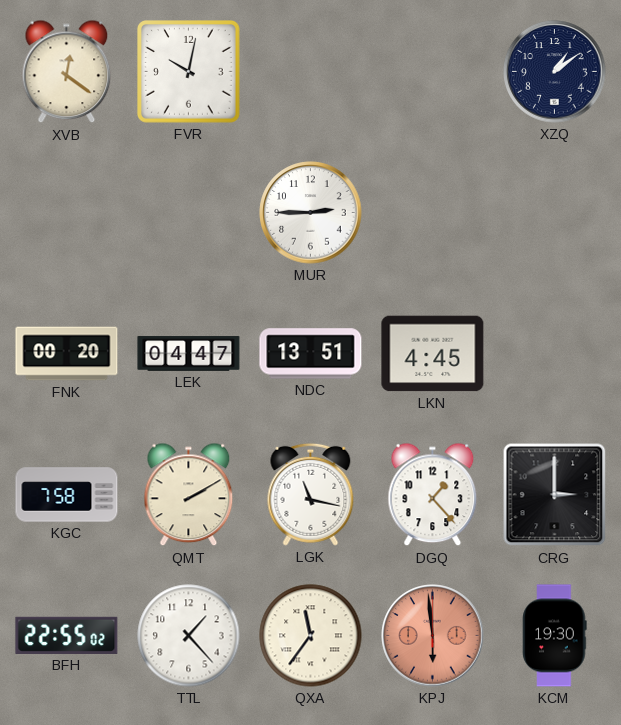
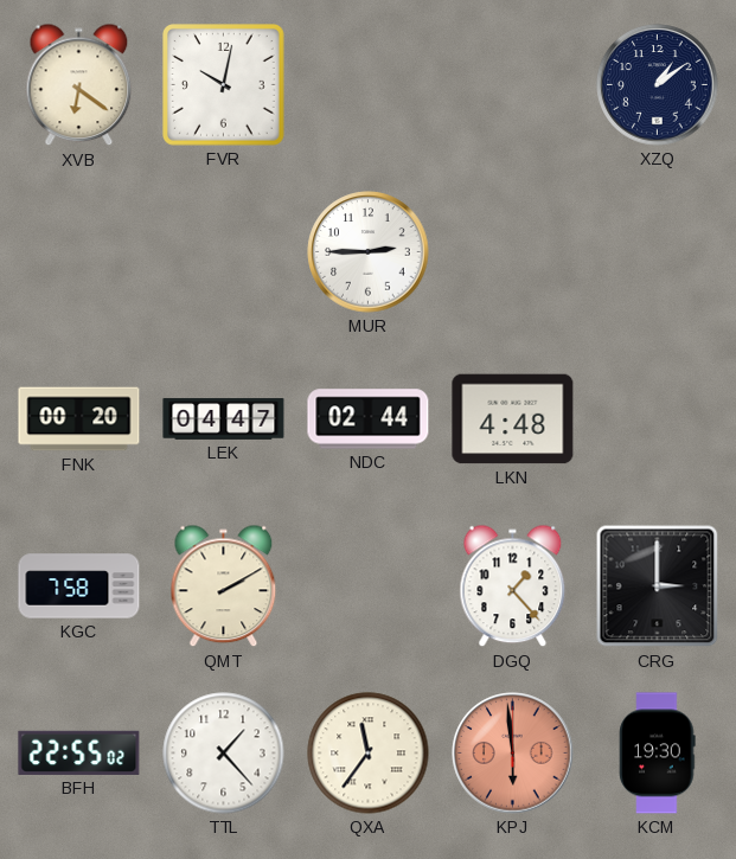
XVB: 12:21 -> 6:21
NDC: 13:51 -> 02:44
LKN: 4:45 -> 4:48
LGK: 11:17 -> none
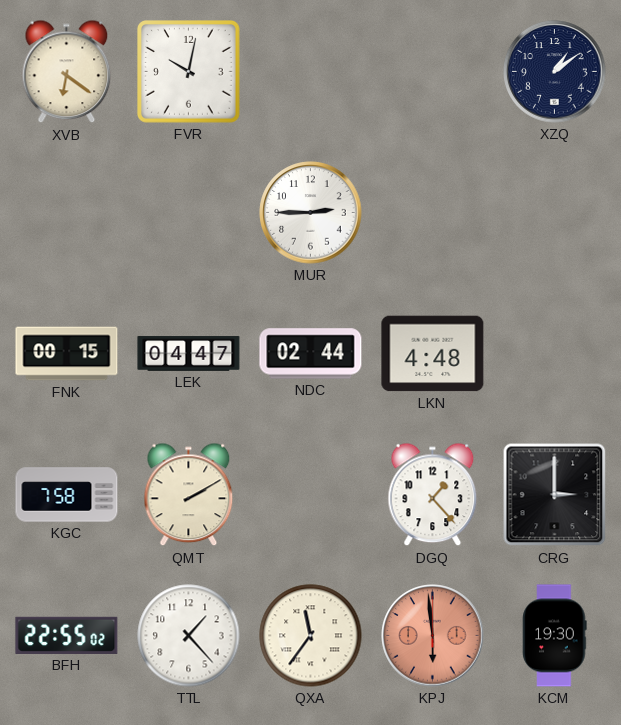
FNK: 00:20 -> 00:15
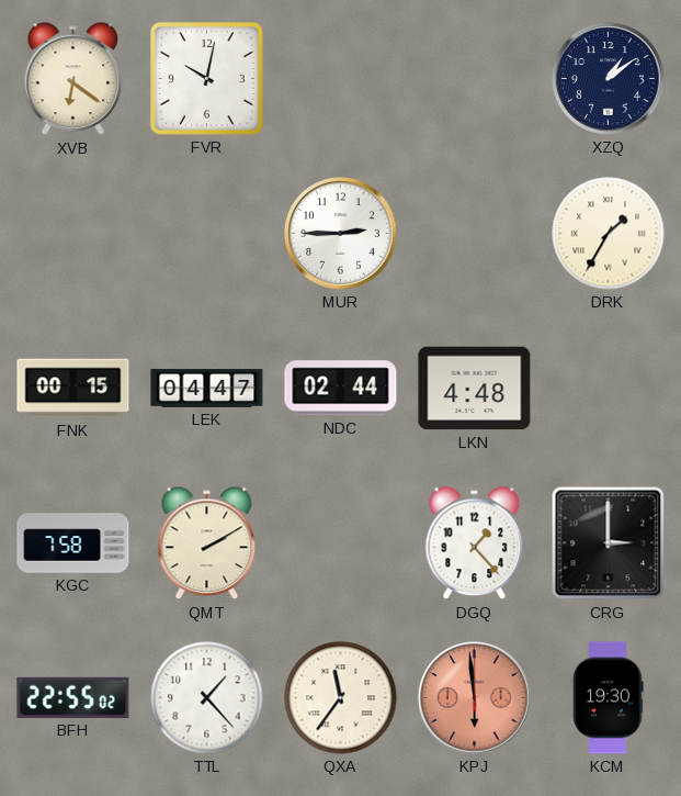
DRK: none -> 1:35
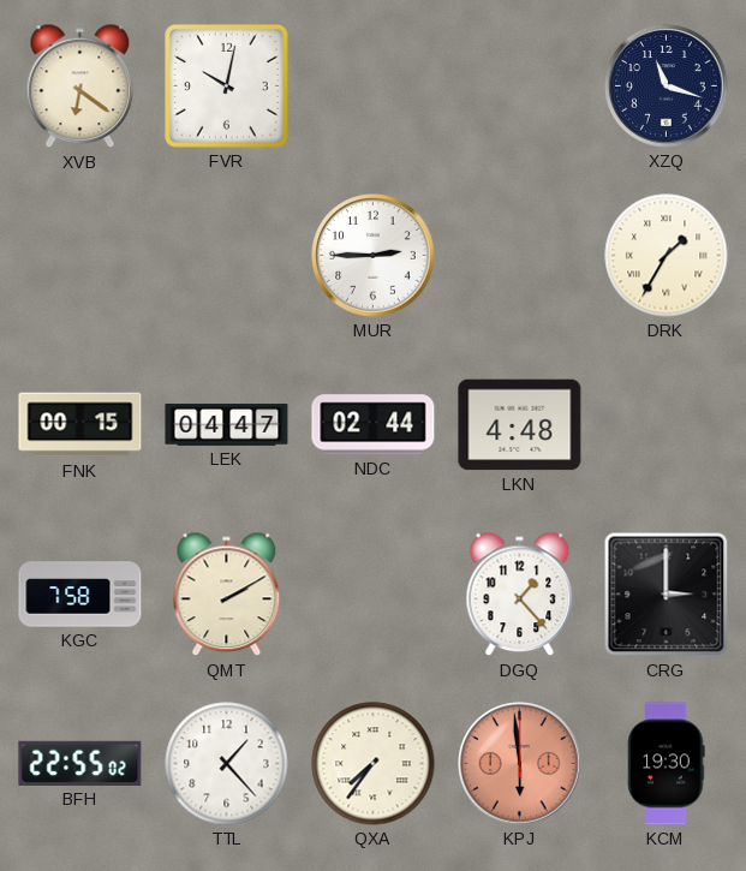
XZQ: 1:09 -> 11:18
QXA: 11:36 -> 7:36
